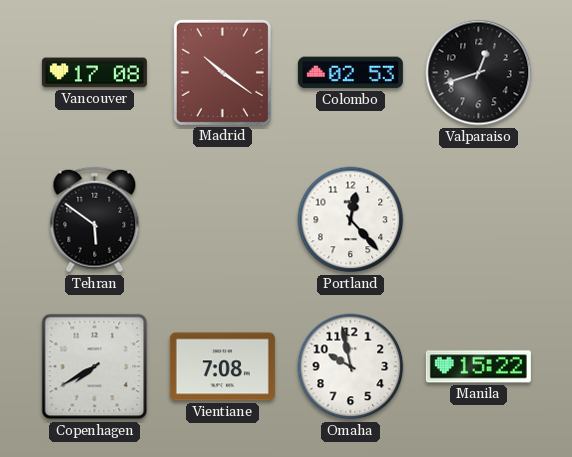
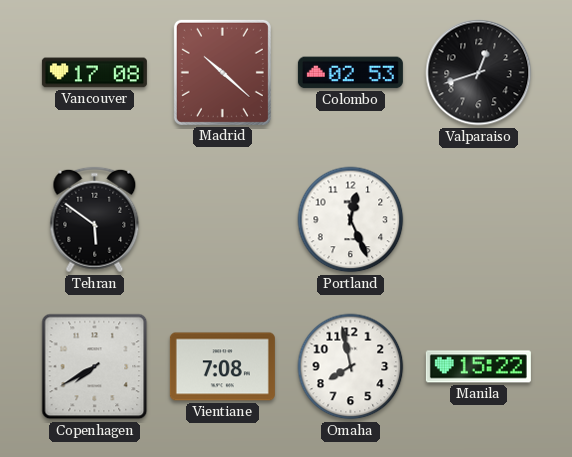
Madrid: 10:21 -> 10:22
Portland: 12:23 -> 12:26
Omaha: 9:58 -> 7:58
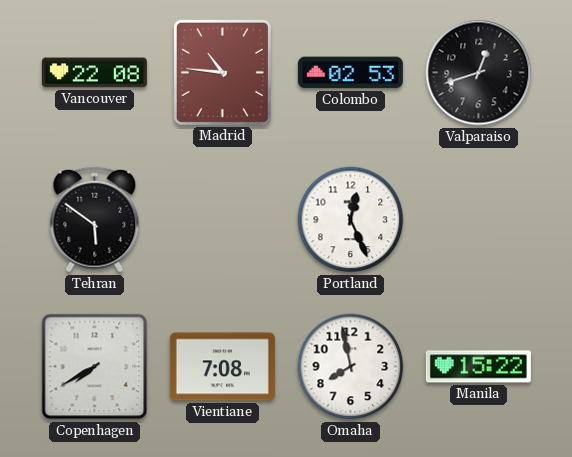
Vancouver: 17:08 -> 22:08
Madrid: 10:22 -> 10:46
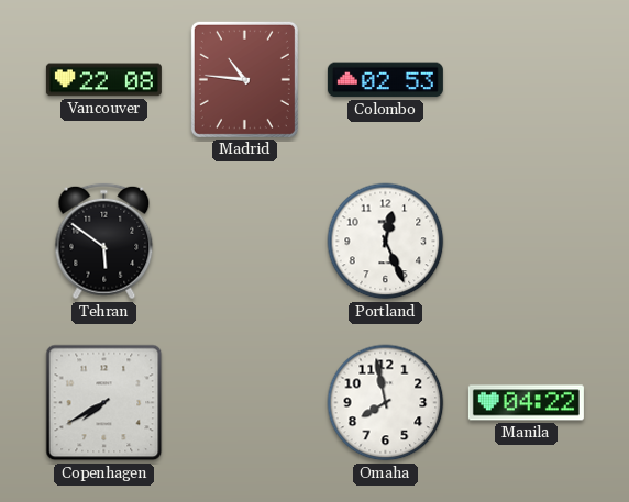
Valparaiso: 12:42 -> none
Vientiane: 7:08 -> none
Manila: 15:22 -> 04:22
